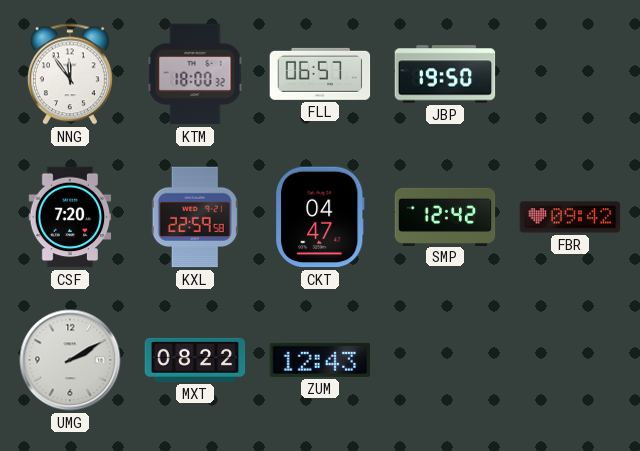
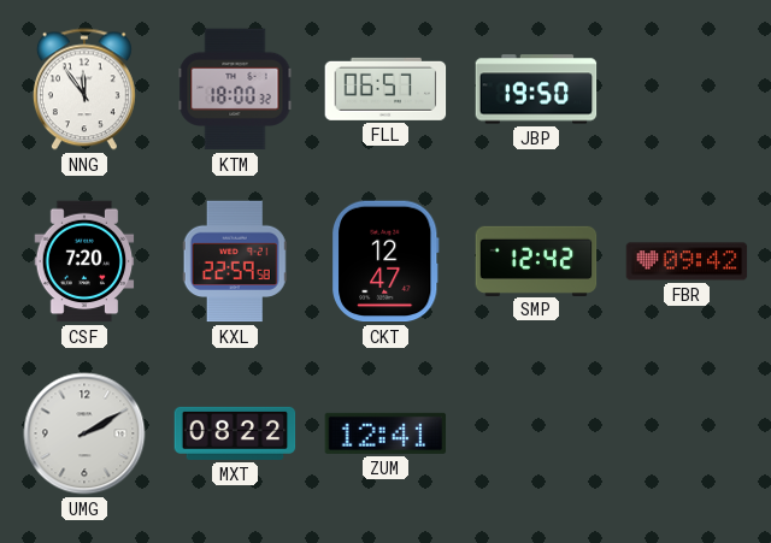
CKT: 04:47 -> 12:47
ZUM: 12:43 -> 12:41
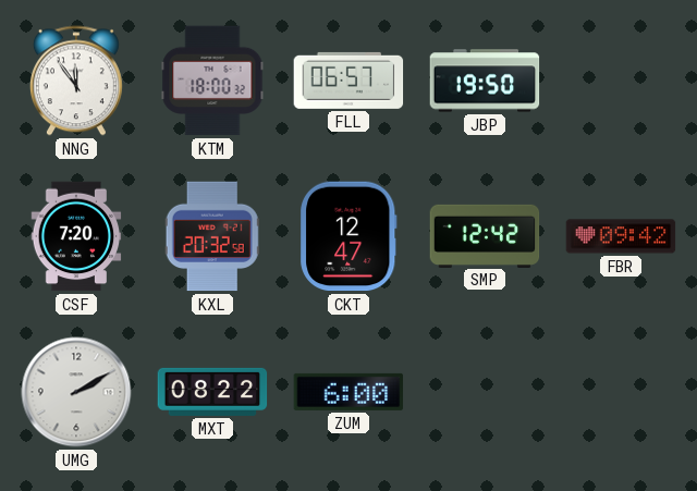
KXL: 22:59 -> 20:32
ZUM: 12:41 -> 6:00
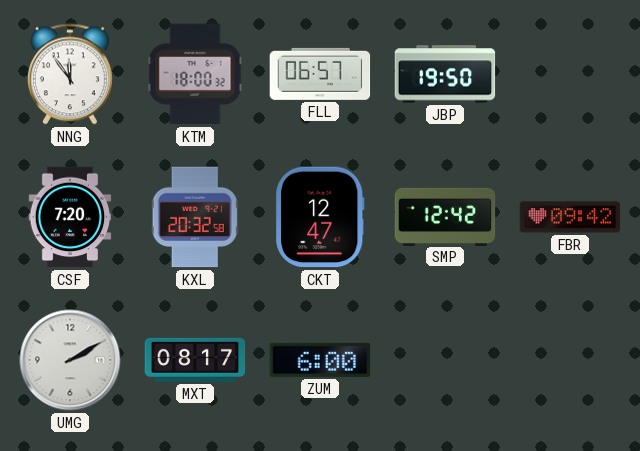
MXT: 08:22 -> 08:17
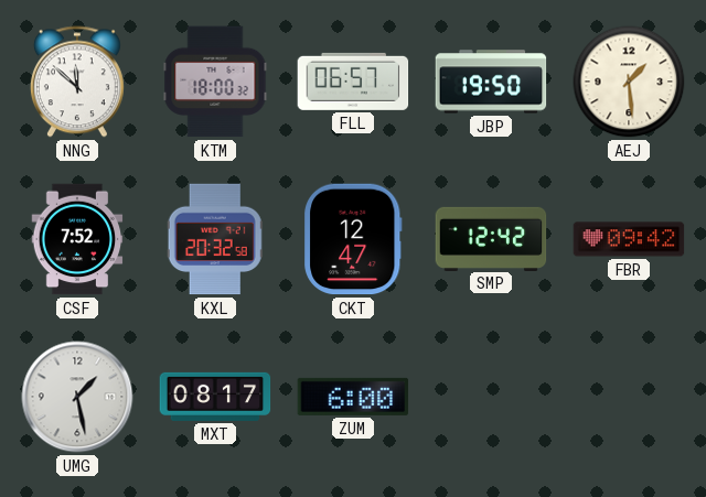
NNG: 11:54 -> 11:52
AEJ: none -> 1:29
CSF: 7:20 -> 7:52
UMG: 2:10 -> 1:28
